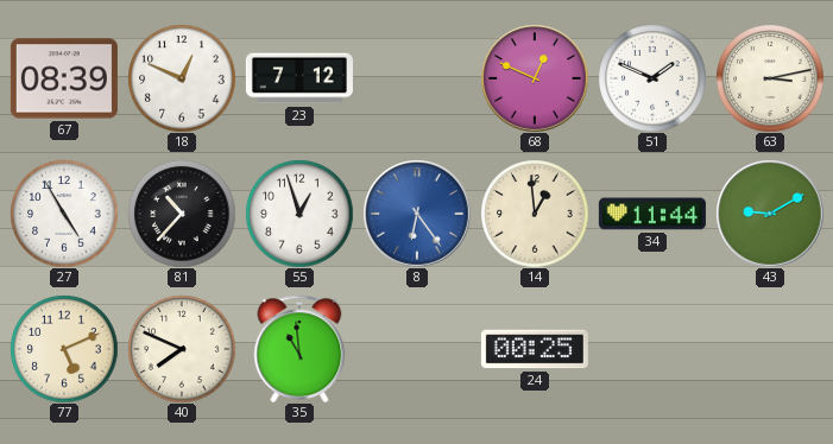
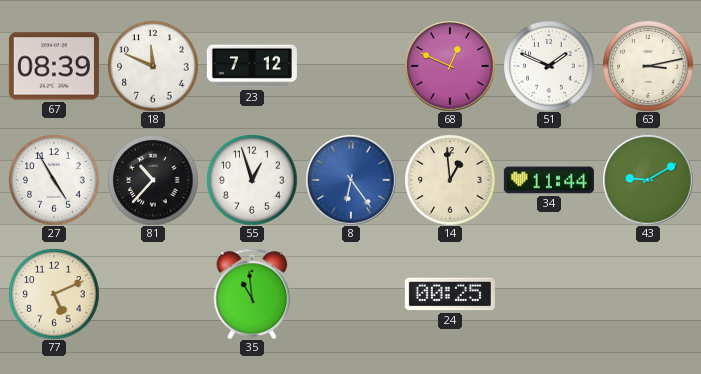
18: 12:49 -> 11:49
40: 7:49 -> none
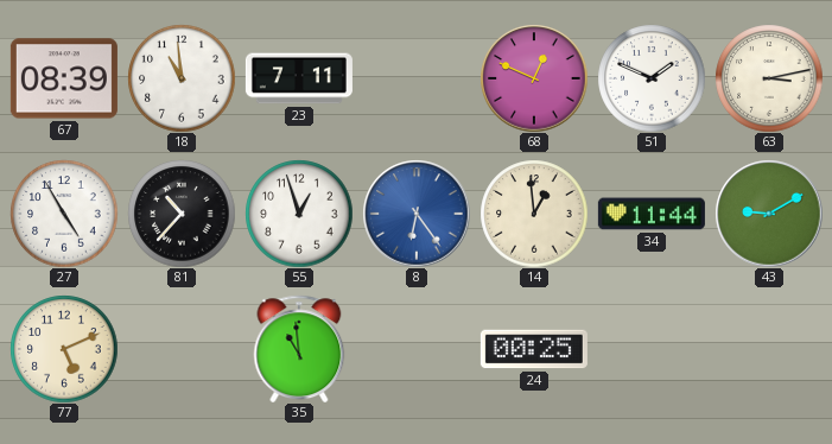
18: 11:49 -> 10:59
23: 7:12 -> 7:11
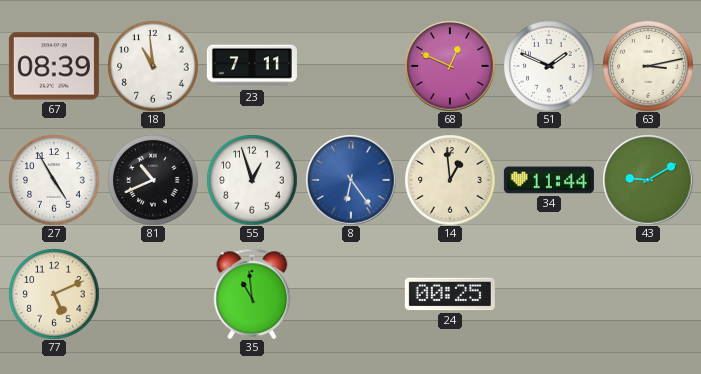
81: 10:37 -> 10:41
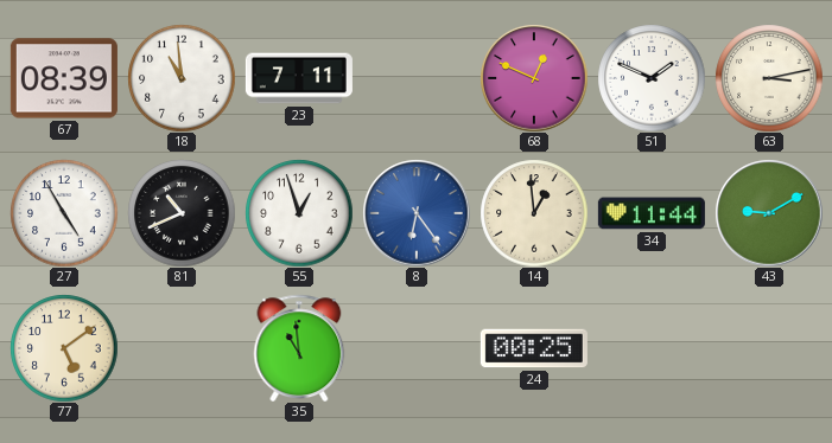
77: 5:11 -> 5:09
